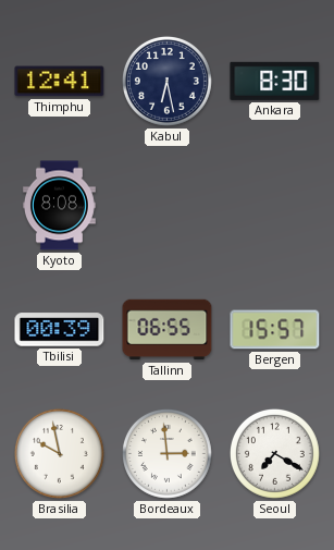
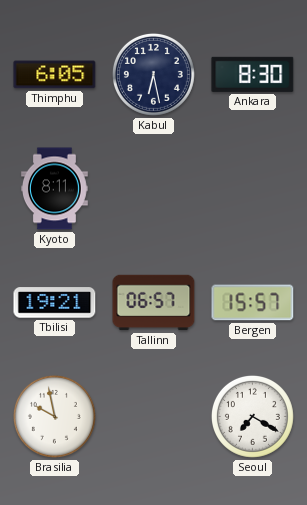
Thimphu: 12:41 -> 6:05
Kyoto: 8:08 -> 8:11
Tbilisi: 00:39 -> 19:21
Tallinn: 06:55 -> 06:57
Bordeaux: 2:59 -> none
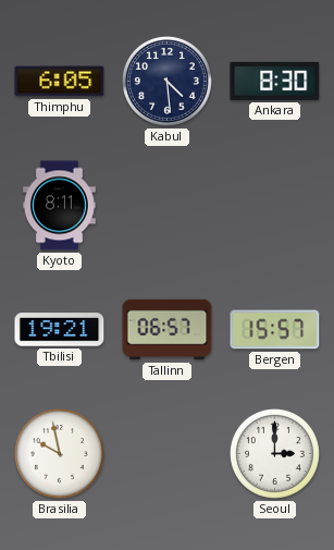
Kabul: 6:28 -> 4:29
Seoul: 7:20 -> 3:00
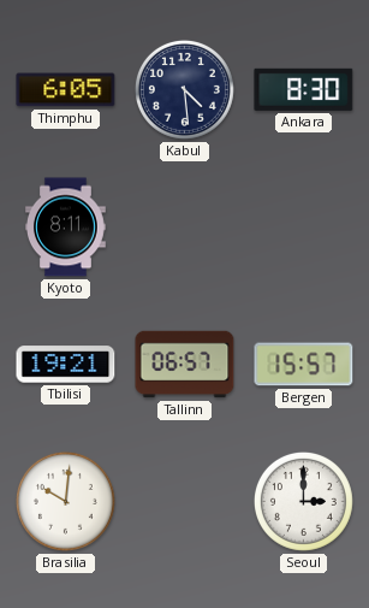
Brasilia: 9:58 -> 10:01
